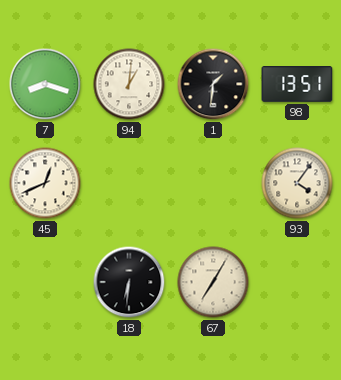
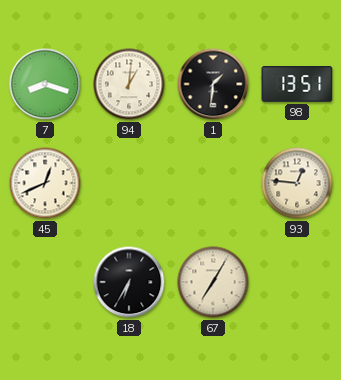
93: 4:06 -> 12:46
18: 6:31 -> 6:35
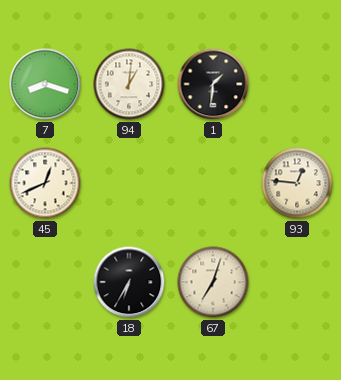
98: 13:51 -> none
67: 7:05 -> 7:03
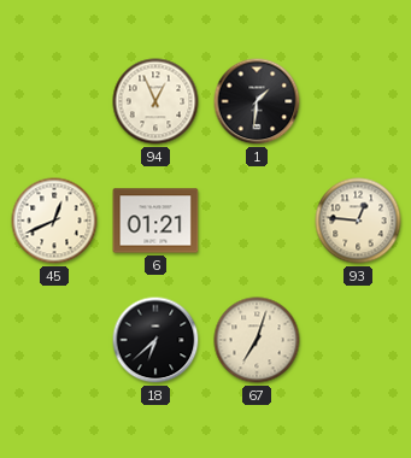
7: 8:18 -> none
94: 1:01 -> 12:56
6: none -> 01:21
18: 6:35 -> 6:38
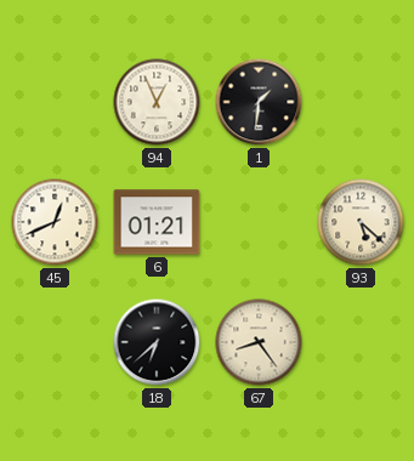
93: 12:46 -> 5:22
67: 7:03 -> 8:24
